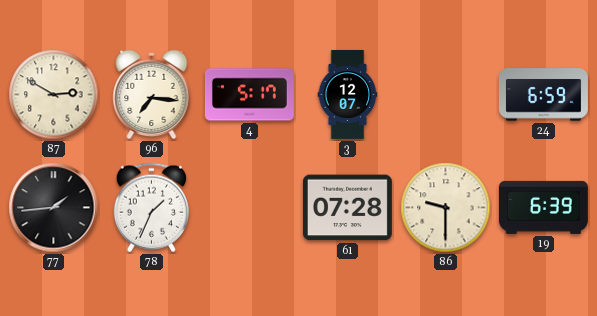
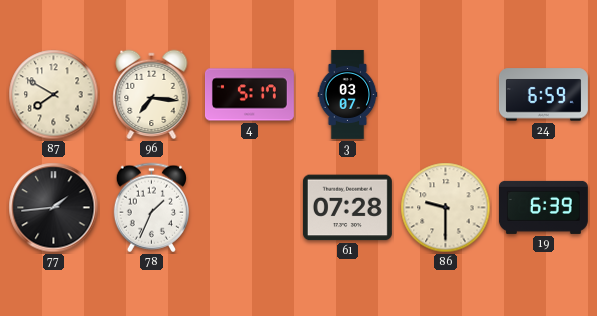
87: 2:50 -> 7:50
3: 12:07 -> 03:07
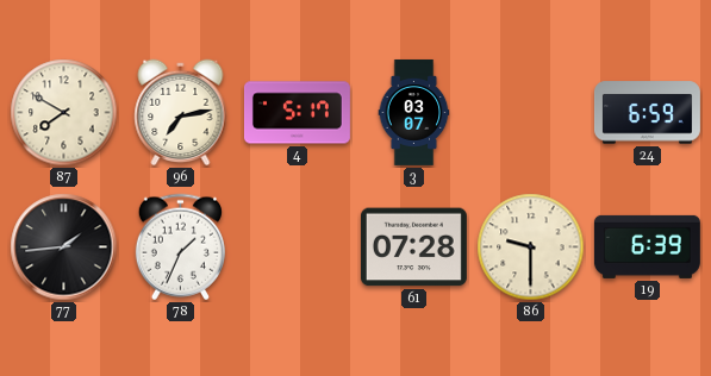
96: 7:16 -> 7:13
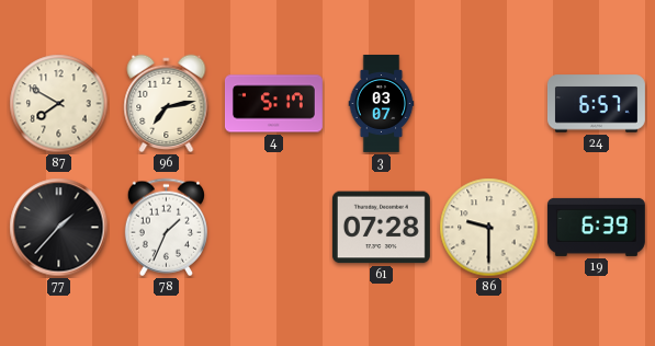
24: 6:59 -> 6:57
77: 1:44 -> 1:37
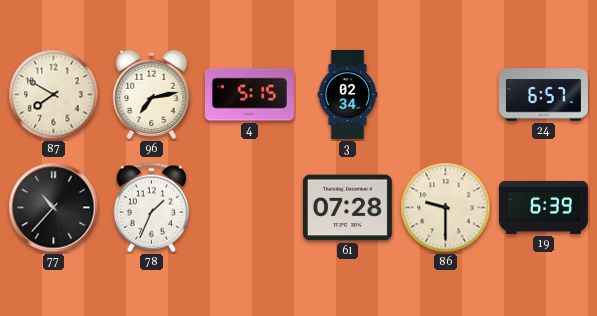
4: 5:17 -> 5:15
3: 03:07 -> 02:34
77: 1:37 -> 10:37
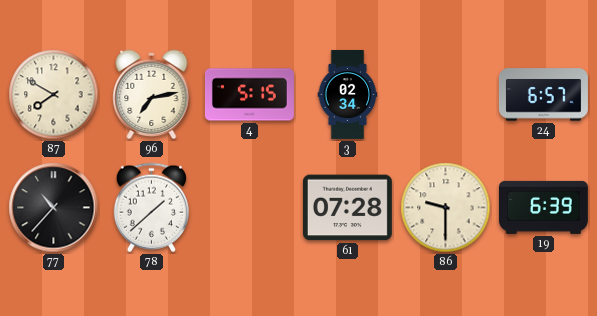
78: 1:34 -> 1:38
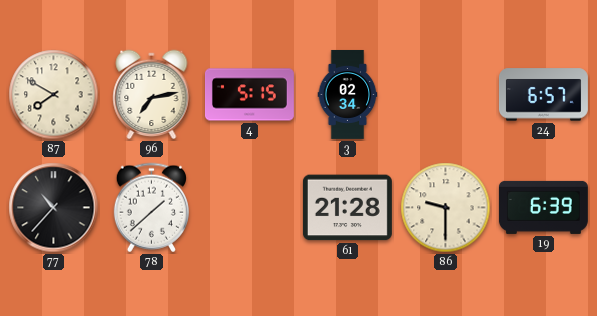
61: 07:28 -> 21:28
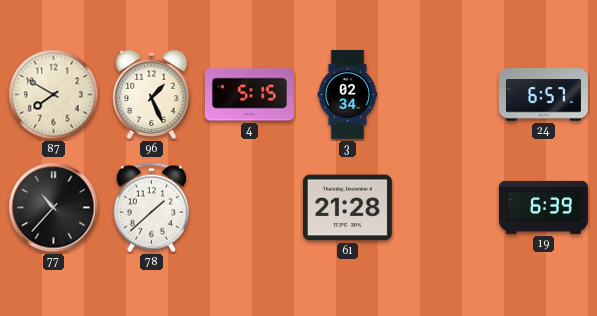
96: 7:13 -> 1:26
86: 9:30 -> none
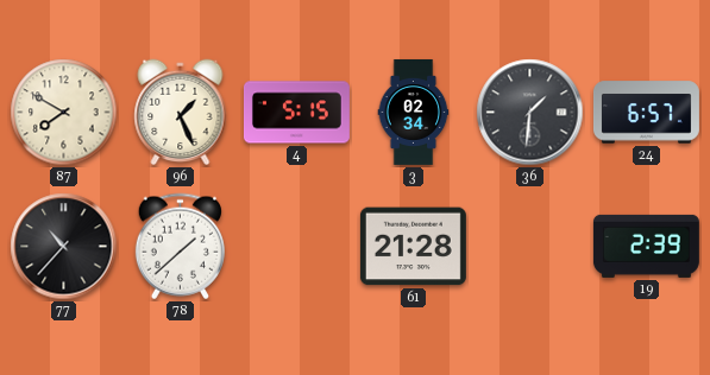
36: none -> 1:31
19: 6:39 -> 2:39
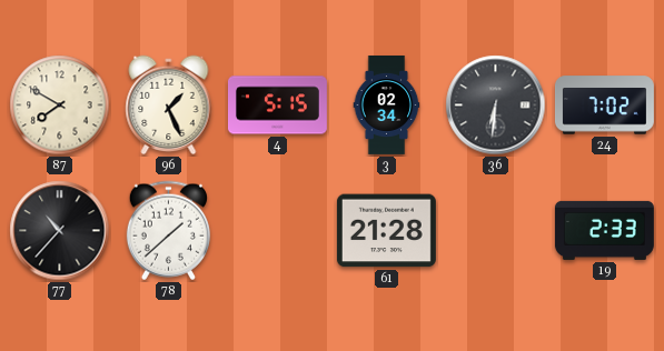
36: 1:31 -> 6:31
24: 6:57 -> 7:02
19: 2:39 -> 2:33
